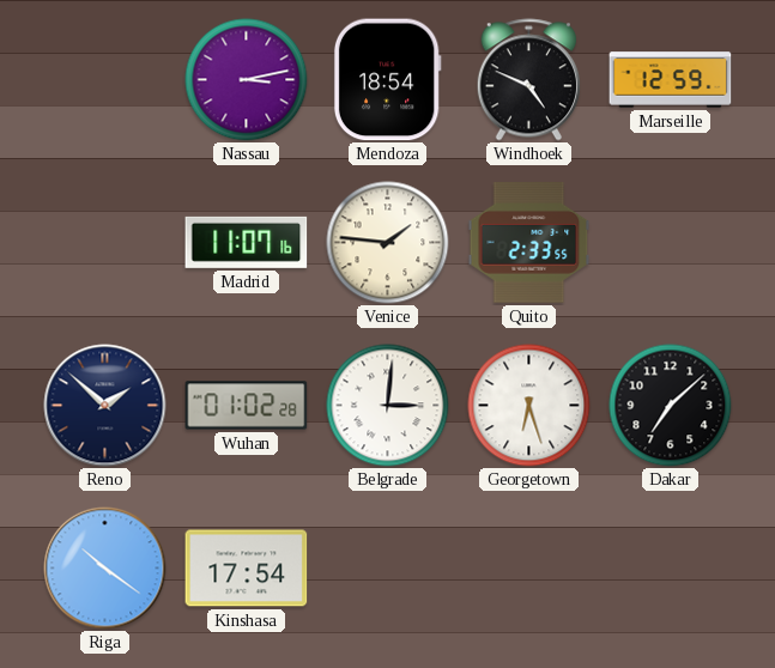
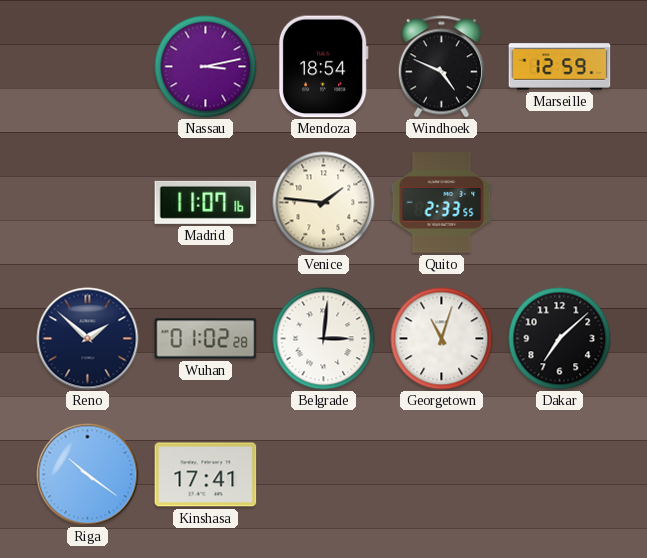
Georgetown: 6:27 -> 11:03
Kinshasa: 17:54 -> 17:41
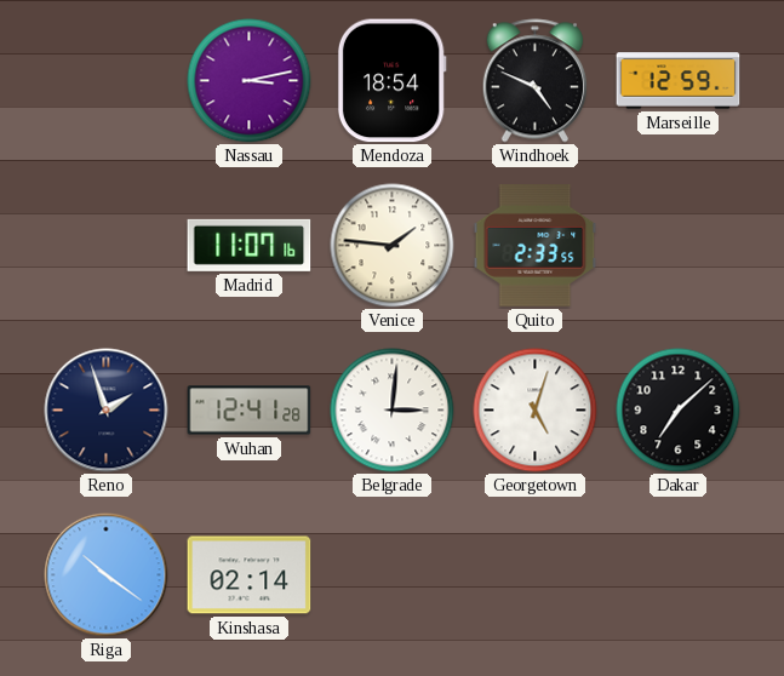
Reno: 1:52 -> 1:57
Wuhan: 01:02 -> 12:41
Georgetown: 11:03 -> 5:03
Kinshasa: 17:41 -> 02:14
